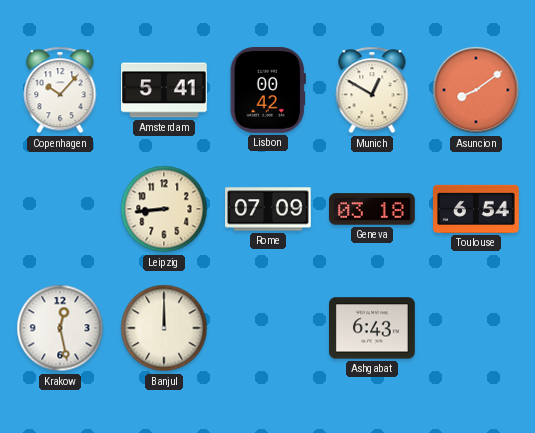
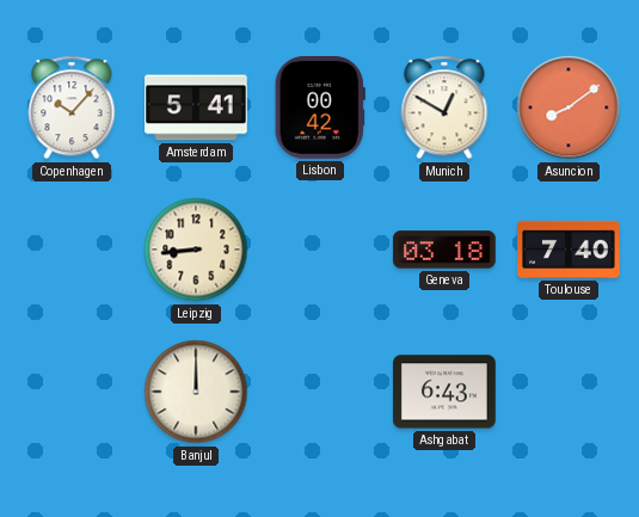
Rome: 07:09 -> none
Toulouse: 6:54 -> 7:40
Krakow: 12:28 -> none
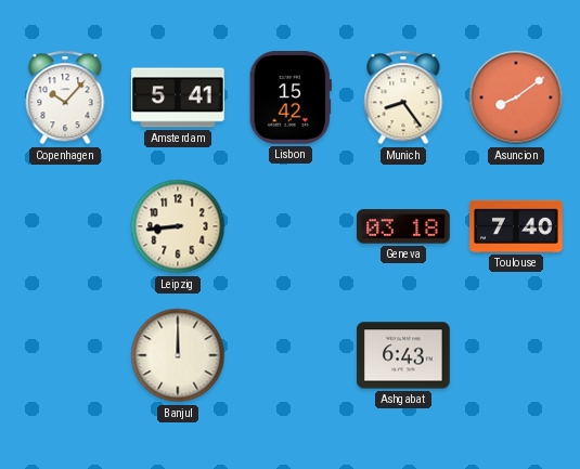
Lisbon: 00:42 -> 15:42
Munich: 12:50 -> 8:24
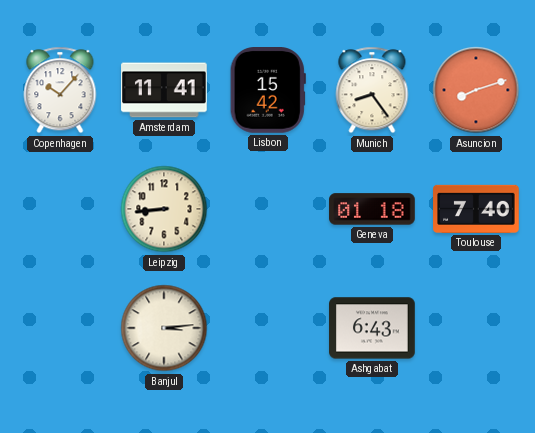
Amsterdam: 5:41 -> 11:41
Asuncion: 8:09 -> 8:12
Geneva: 03:18 -> 01:18
Banjul: 12:00 -> 3:14
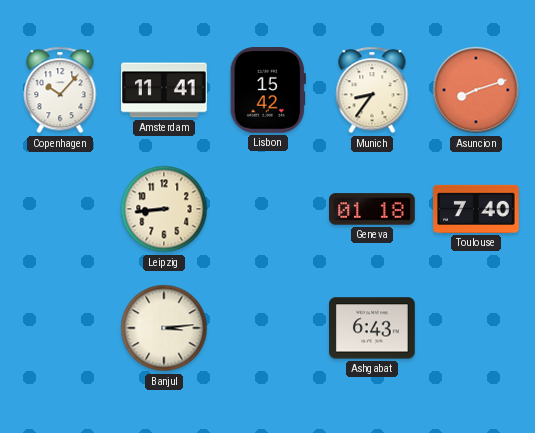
Munich: 8:24 -> 8:36
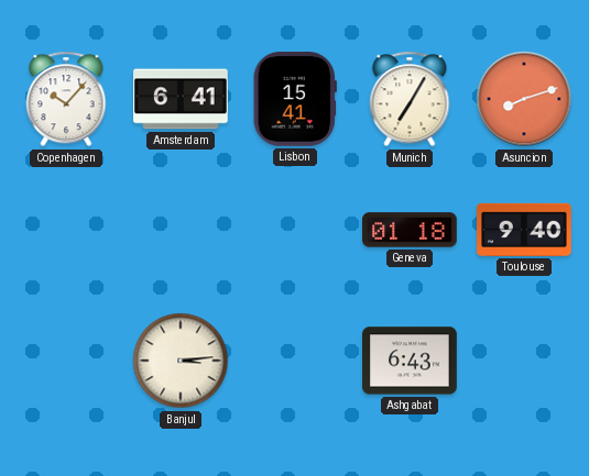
Amsterdam: 11:41 -> 6:41
Lisbon: 15:42 -> 15:41
Munich: 8:36 -> 7:05
Leipzig: 8:44 -> none
Toulouse: 7:40 -> 9:40
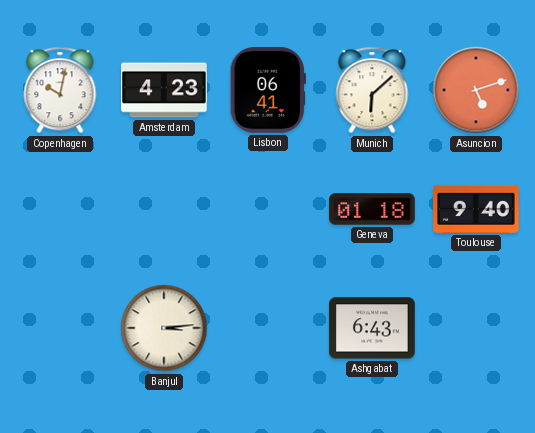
Copenhagen: 10:07 -> 10:02
Amsterdam: 6:41 -> 4:23
Lisbon: 15:41 -> 06:41
Munich: 7:05 -> 6:08
Asuncion: 8:12 -> 5:12
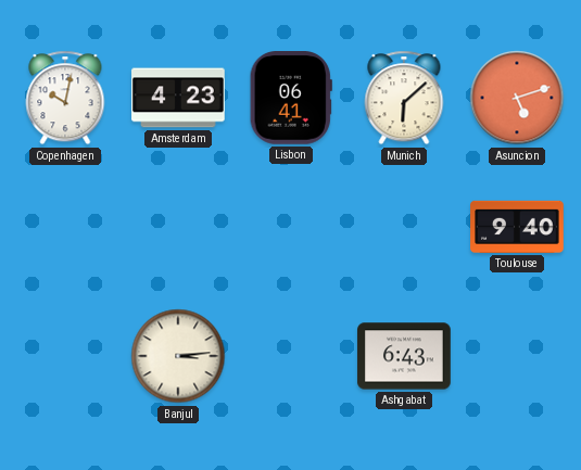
Geneva: 01:18 -> none
